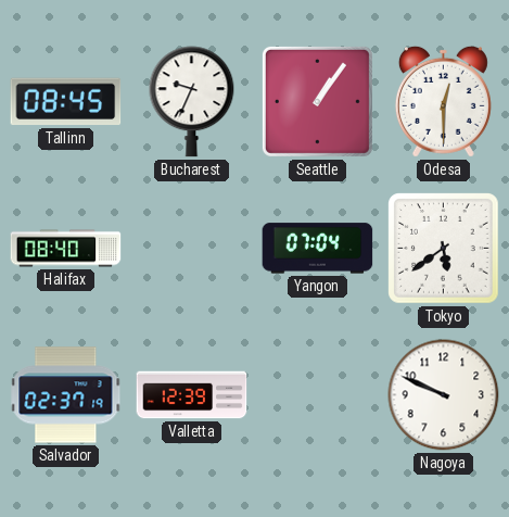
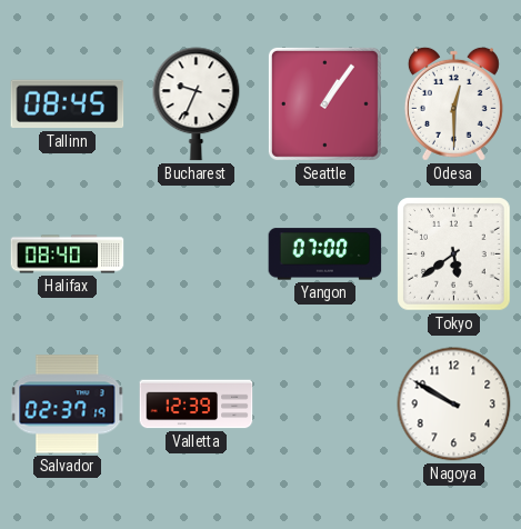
Yangon: 07:04 -> 07:00
Nagoya: 9:49 -> 9:50
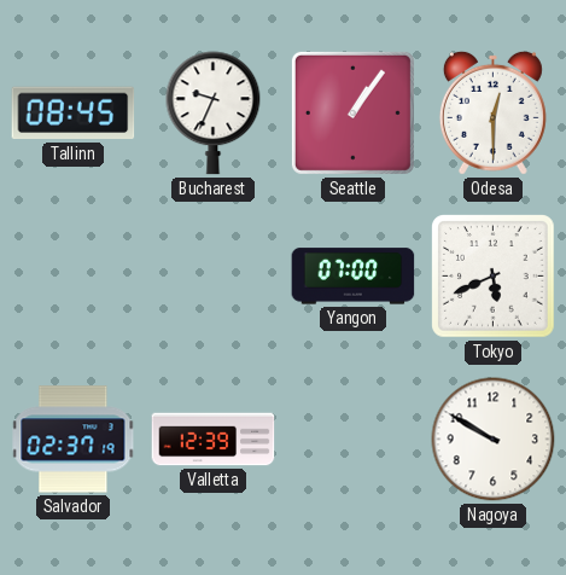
Halifax: 08:40 -> none
Tokyo: 5:39 -> 5:41
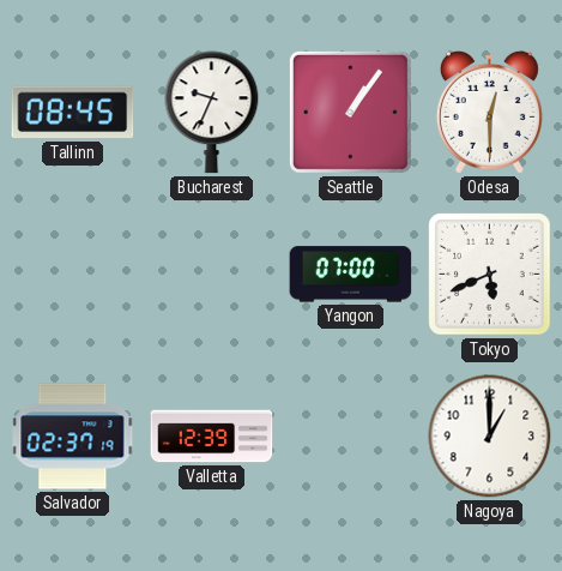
Nagoya: 9:50 -> 1:00
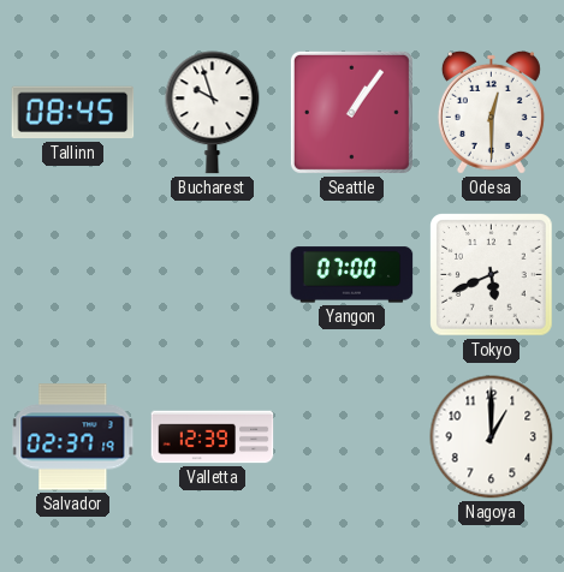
Bucharest: 9:34 -> 9:57
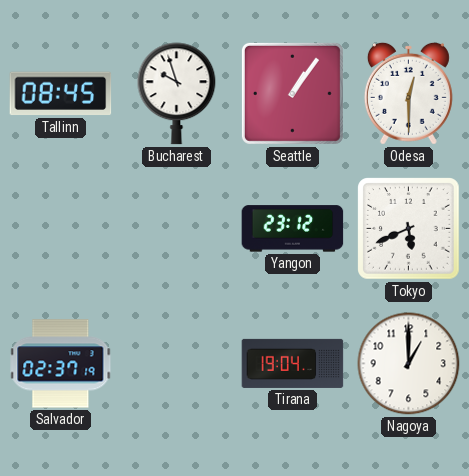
Yangon: 07:00 -> 23:12
Valletta: 12:39 -> none
Tirana: none -> 19:04
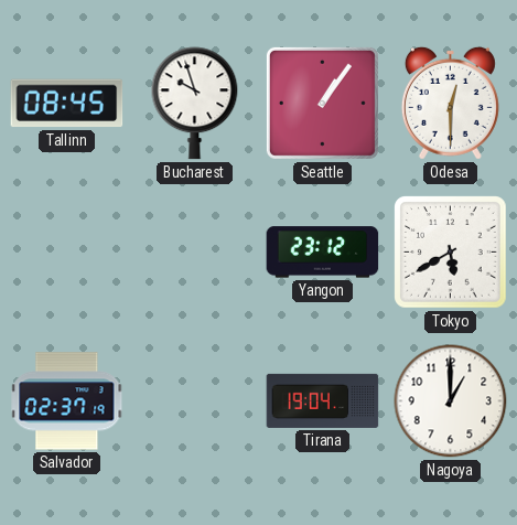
Tokyo: 5:41 -> 5:40
